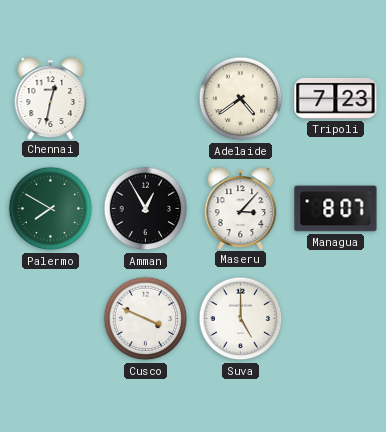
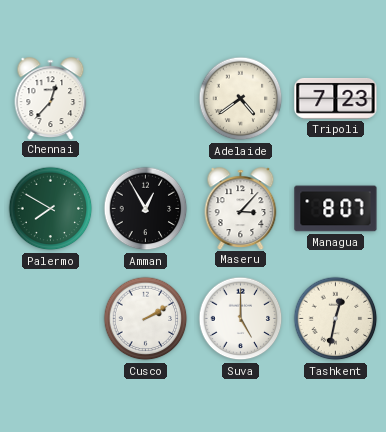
Chennai: 12:32 -> 12:37
Cusco: 3:49 -> 2:10
Tashkent: none -> 12:32
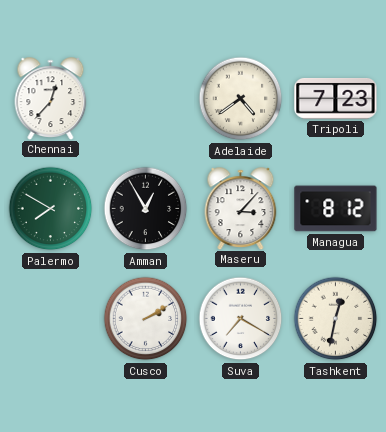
Managua: 8:07 -> 8:12
Suva: 5:00 -> 7:20
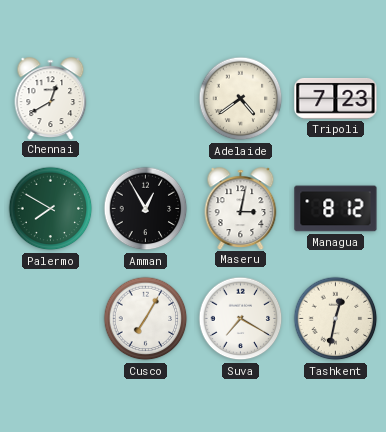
Chennai: 12:37 -> 12:40
Maseru: 3:07 -> 3:02
Cusco: 2:10 -> 7:05
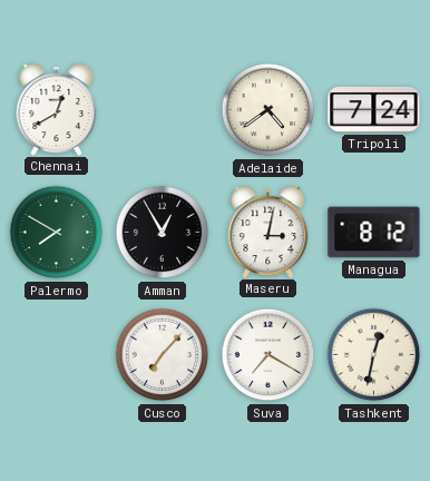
Tripoli: 7:23 -> 7:24
Cusco: 7:05 -> 7:07
